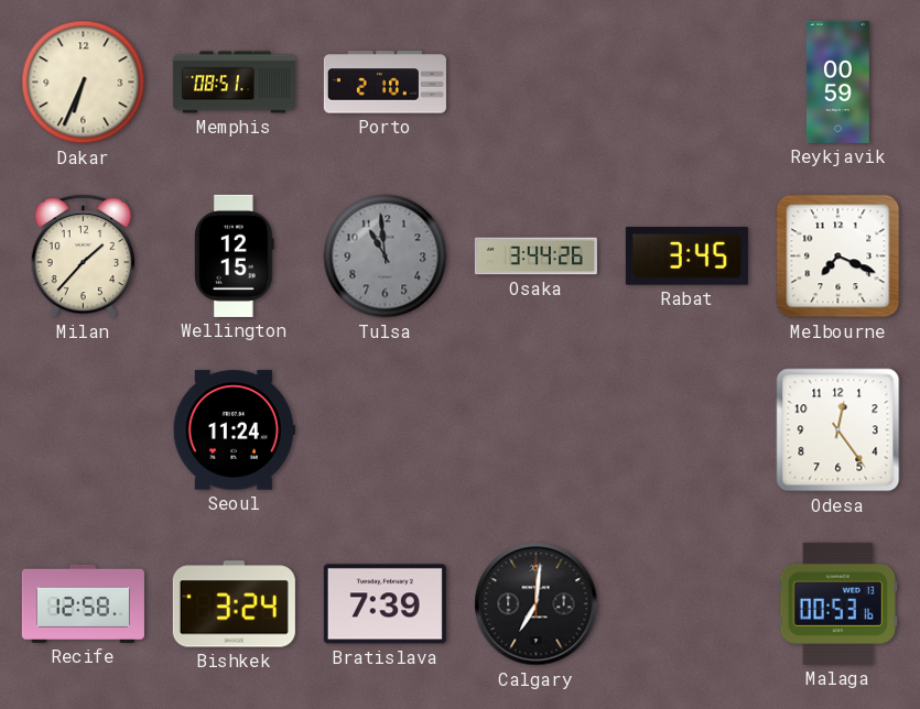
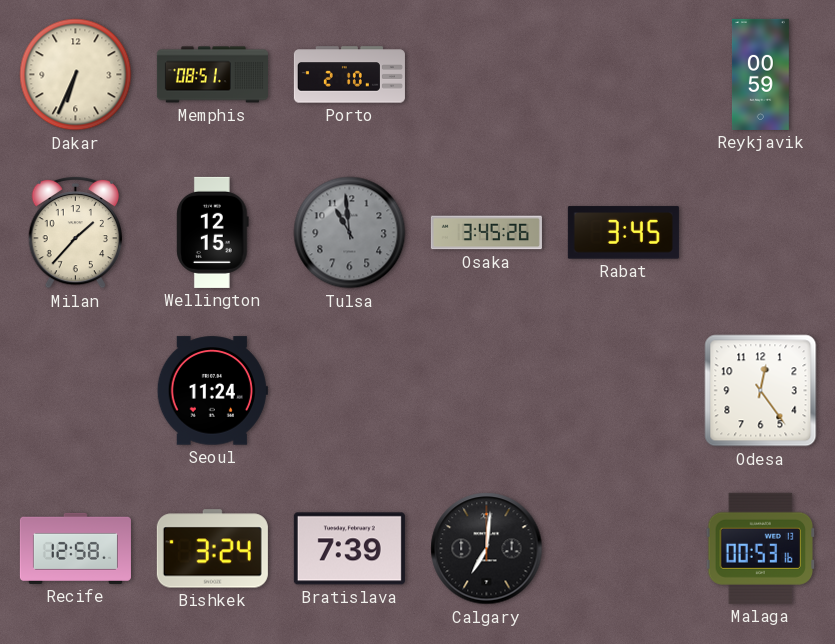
Osaka: 3:44 -> 3:45
Melbourne: 7:19 -> none
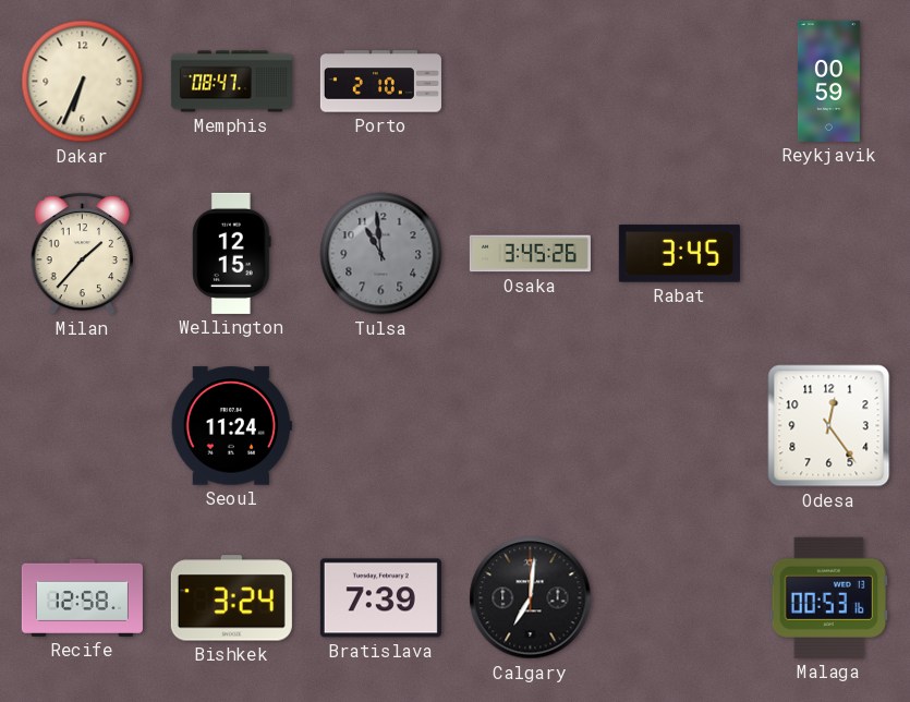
Memphis: 08:51 -> 08:47
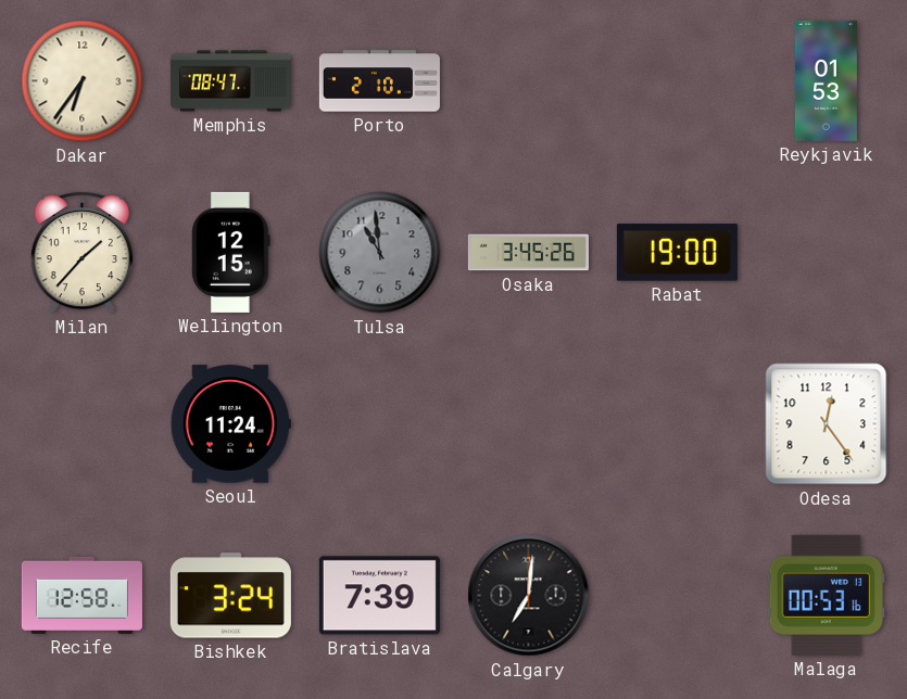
Dakar: 6:34 -> 6:36
Reykjavik: 00:59 -> 01:53
Rabat: 3:45 -> 19:00
